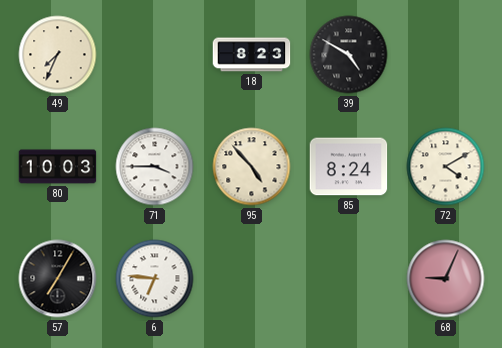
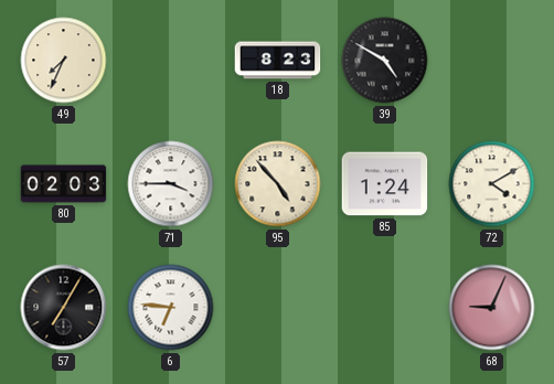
80: 10:03 -> 02:03
85: 8:24 -> 1:24
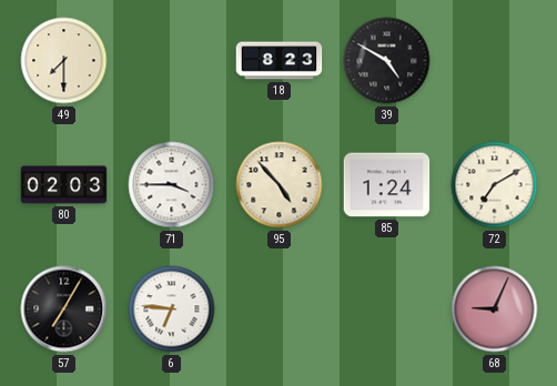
49: 7:34 -> 7:30
72: 4:10 -> 7:10
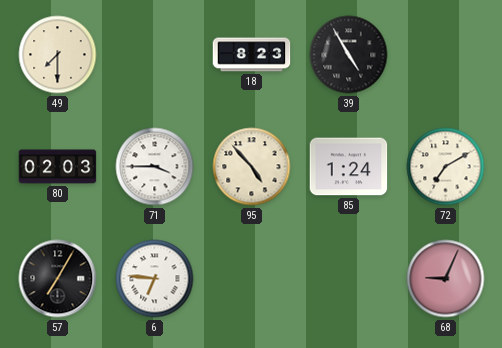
39: 4:50 -> 4:55
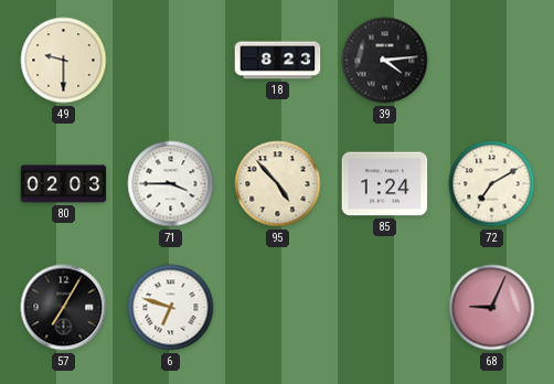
49: 7:30 -> 9:30
39: 4:55 -> 4:14
6: 6:46 -> 6:48
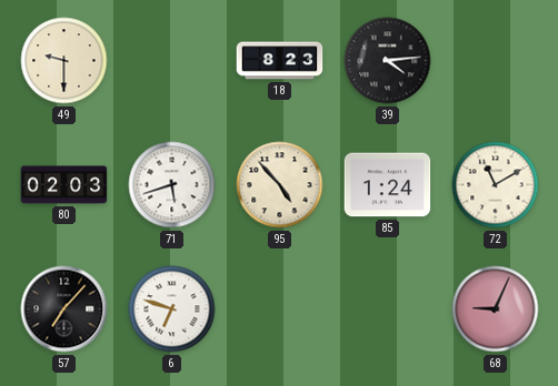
71: 3:45 -> 5:42
72: 7:10 -> 11:10
57: 7:05 -> 7:07
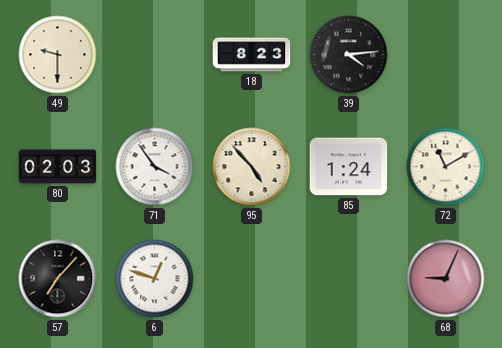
71: 5:42 -> 3:54
6: 6:48 -> 12:48
